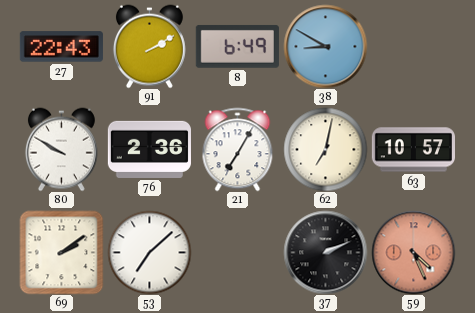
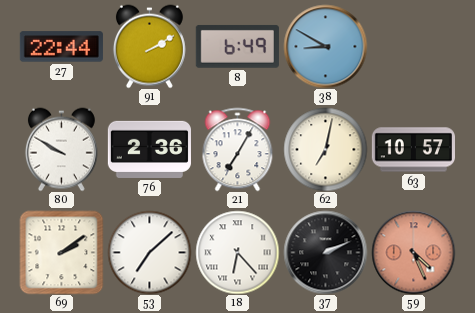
27: 22:43 -> 22:44
18: none -> 6:23
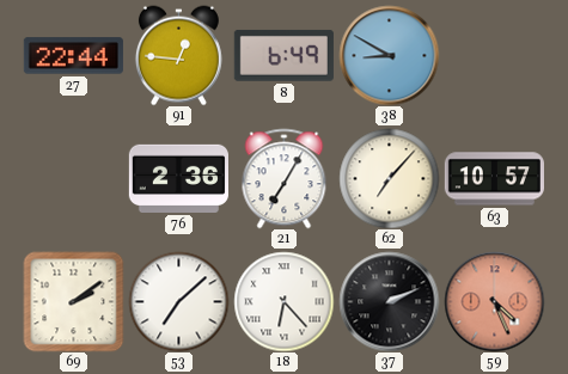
91: 2:10 -> 12:46
80: 9:50 -> none
62: 7:02 -> 7:07
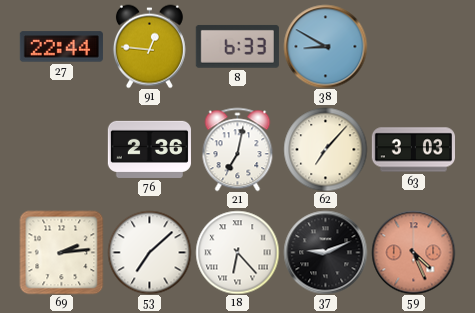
8: 6:49 -> 6:33
21: 7:05 -> 7:02
63: 10:57 -> 3:03
69: 2:09 -> 2:14
37: 2:11 -> 9:11
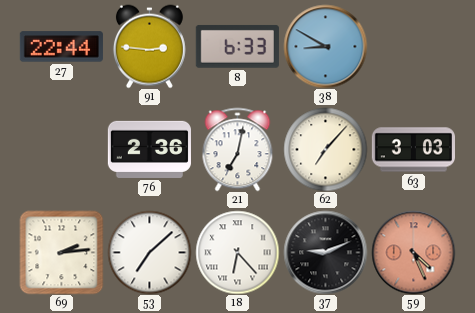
91: 12:46 -> 2:46
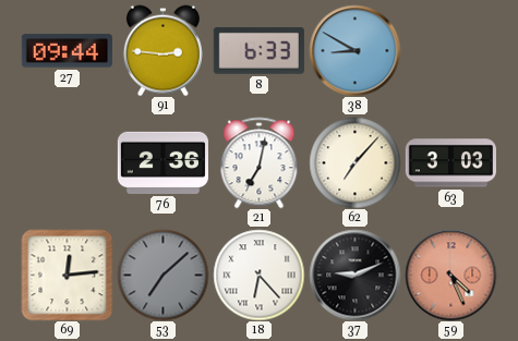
27: 22:44 -> 09:44
69: 2:14 -> 12:14
53 dial: white -> grey
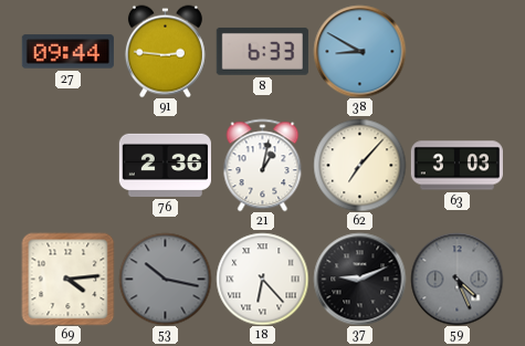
21: 7:02 -> 1:02
69: 12:14 -> 4:14
53: 7:08 -> 10:17
59 dial: salmon -> grey
